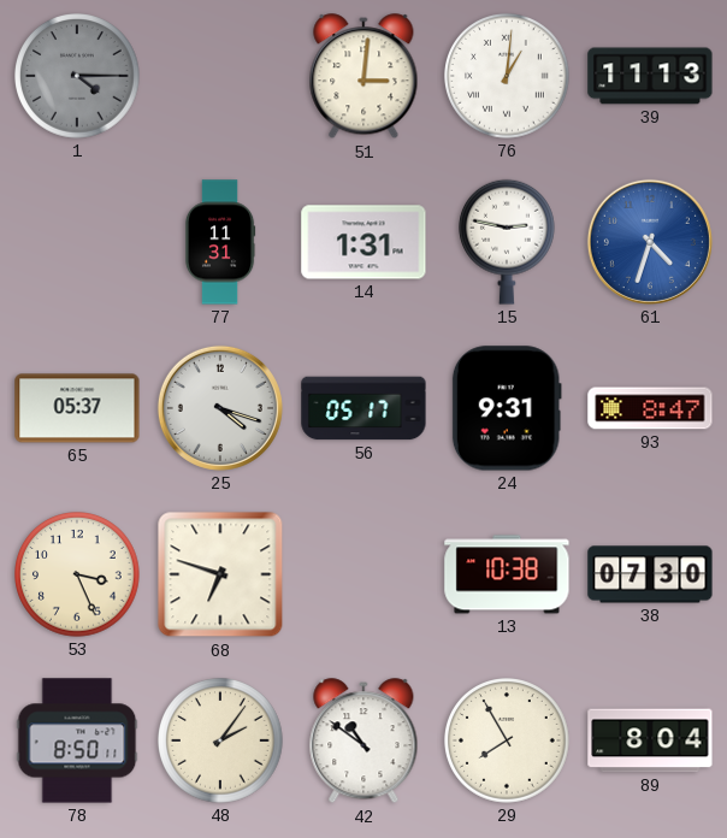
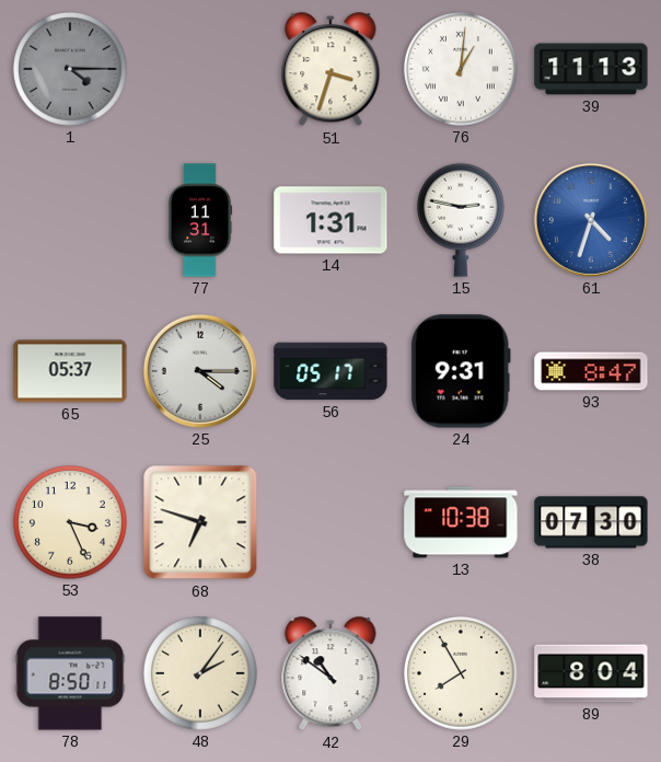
51: 3:01 -> 3:33
25: 4:18 -> 4:15
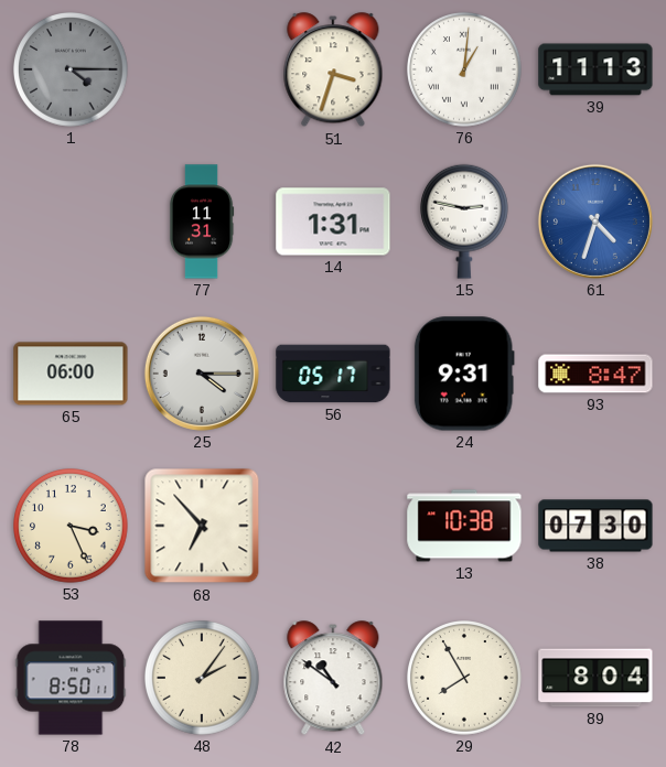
65: 05:37 -> 06:00
68: 6:48 -> 6:53
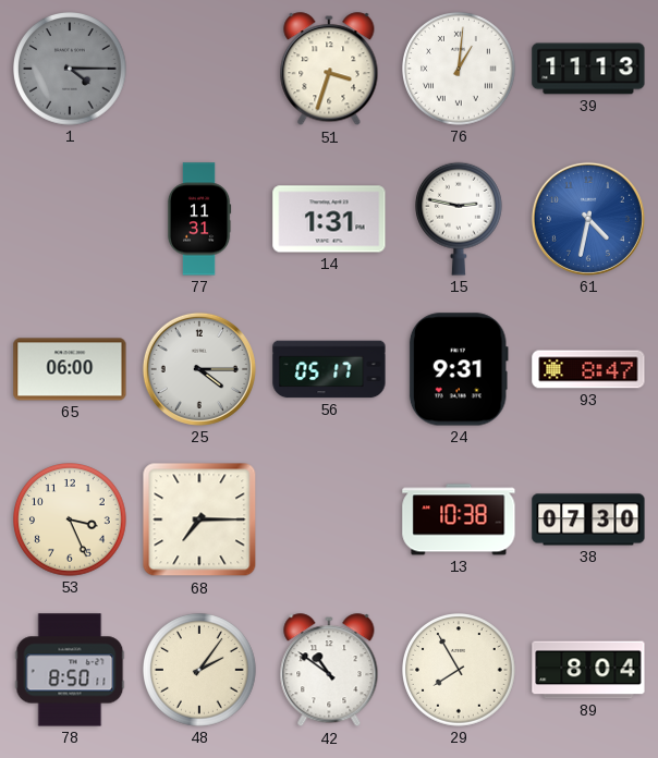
61: 4:33 -> 4:32
68: 6:53 -> 7:15
